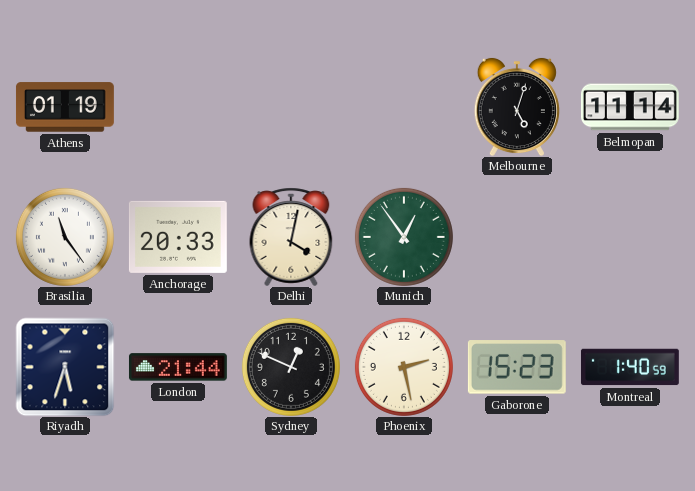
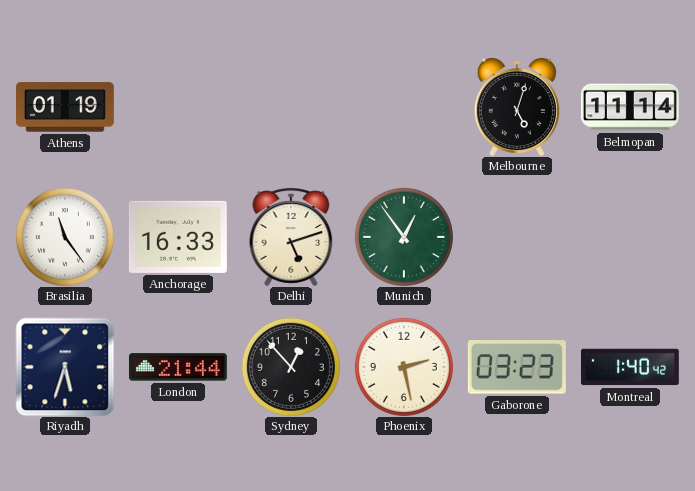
Anchorage: 20:33 -> 16:33
Delhi: 4:02 -> 5:12
Sydney: 12:49 -> 12:53
Gaborone: 15:23 -> 03:23
Montreal: 1:40:59 -> 1:40:42
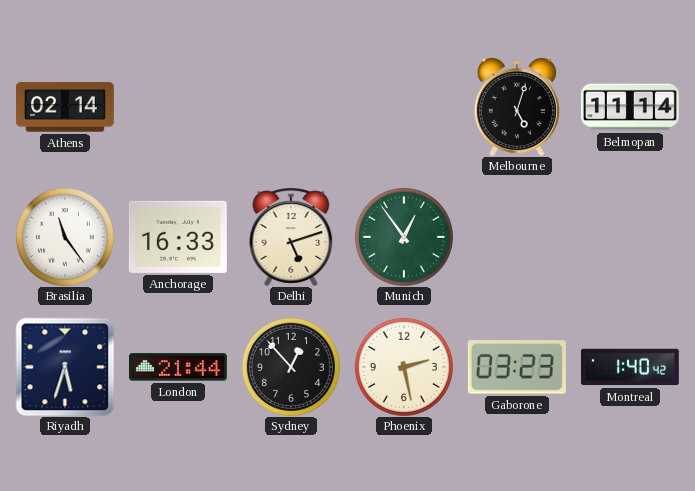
Athens: 01:19 -> 02:14
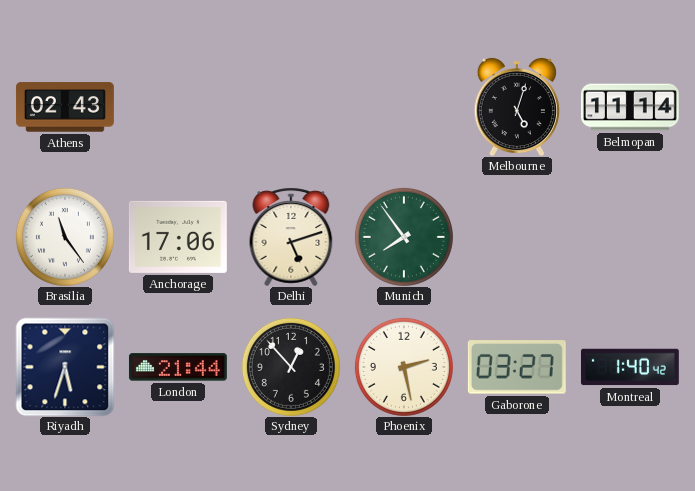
Athens: 02:14 -> 02:43
Anchorage: 16:33 -> 17:06
Munich: 12:54 -> 7:54
Gaborone: 03:23 -> 03:27
